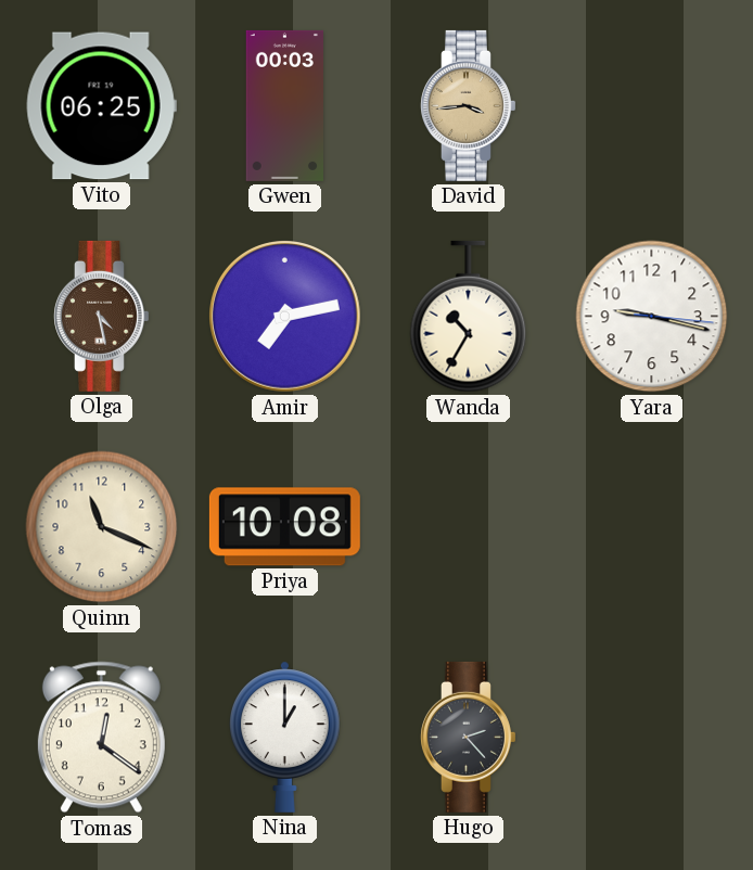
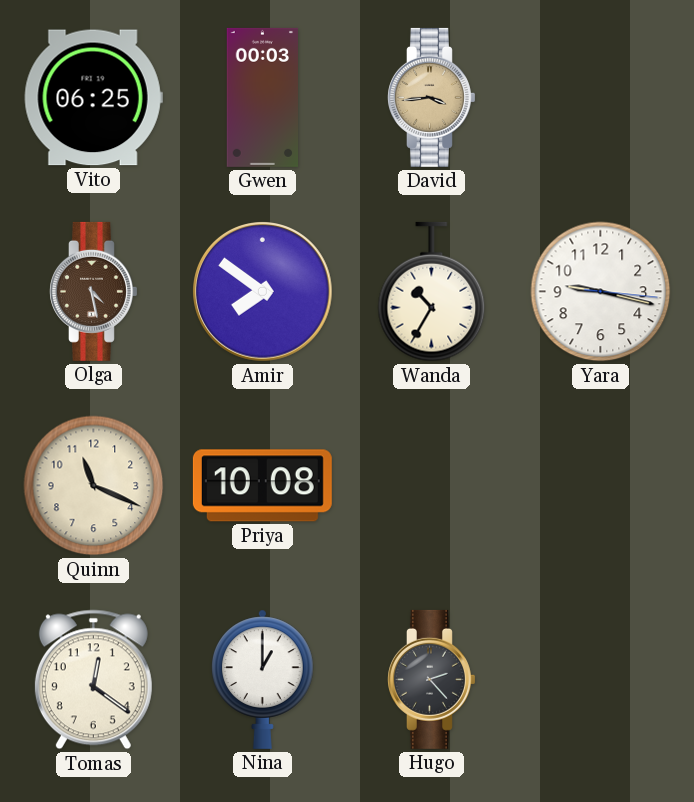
Amir: 7:13 -> 7:51
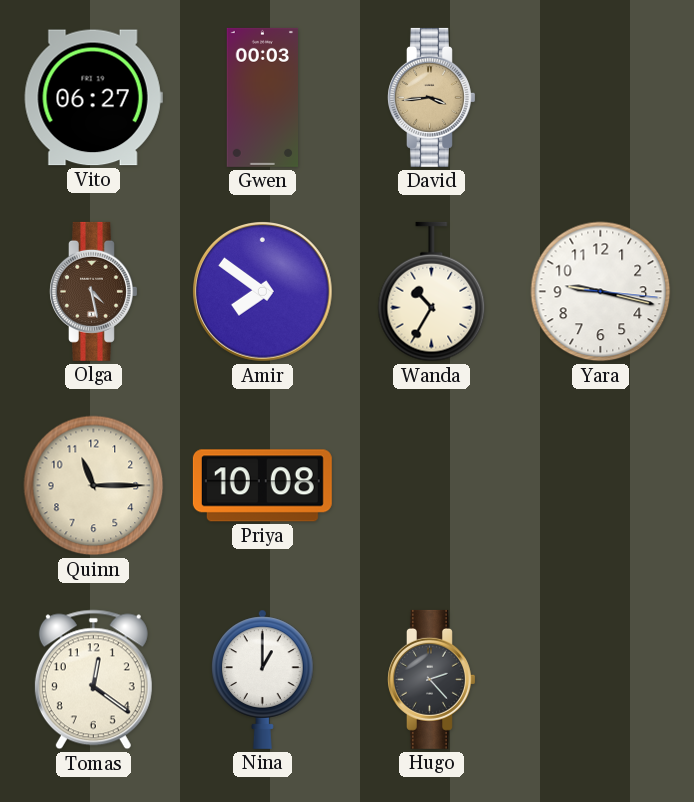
Vito: 06:25 -> 06:27
Quinn: 11:19 -> 11:15
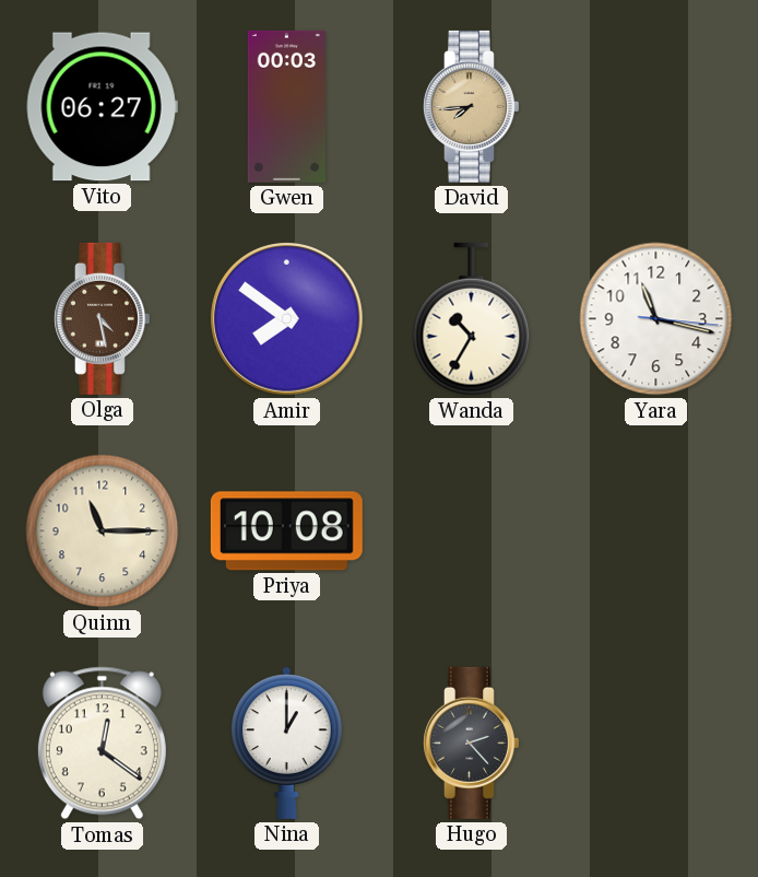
David: 3:44 -> 7:44
Yara: 9:17 -> 11:17
